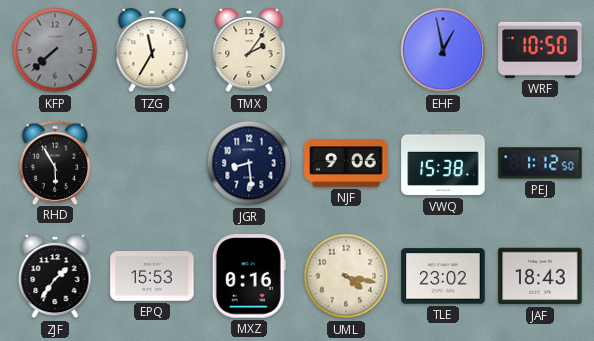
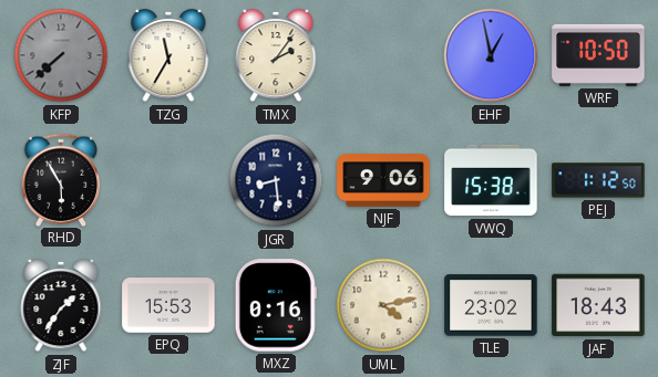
UML: 4:17 -> 4:13
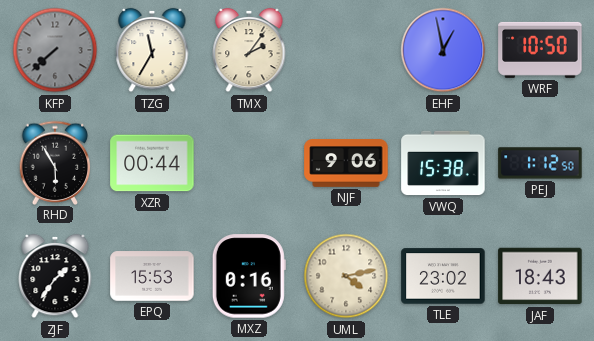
XZR: none -> 00:44
JGR: 8:29 -> none
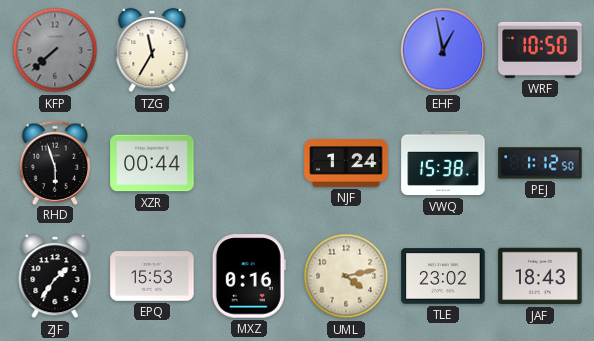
TMX: 2:06 -> none
RHD: 5:55 -> 5:57
NJF: 9:06 -> 1:24
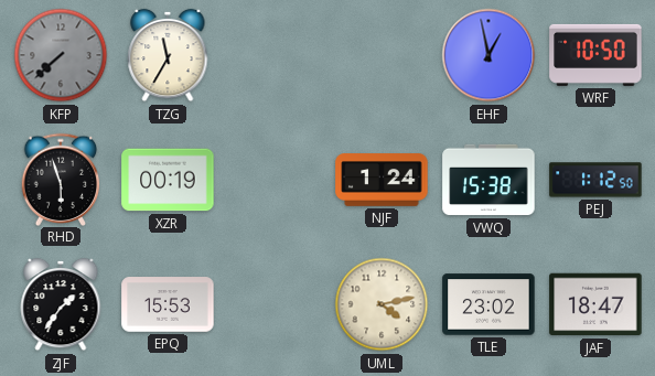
XZR: 00:44 -> 00:19
MXZ: 0:16 -> none
JAF: 18:43 -> 18:47
